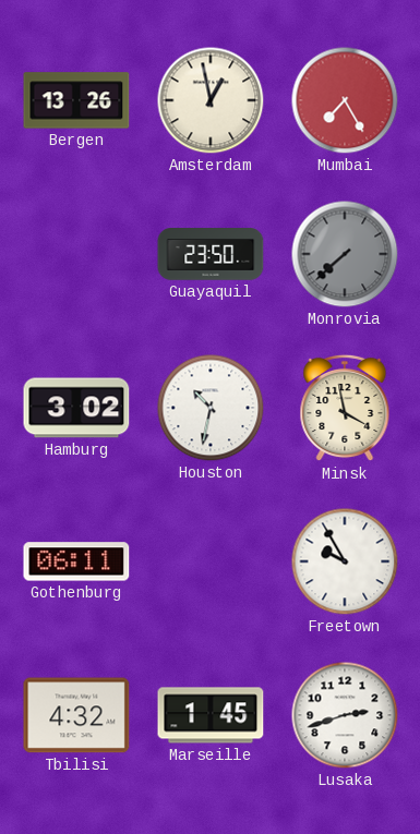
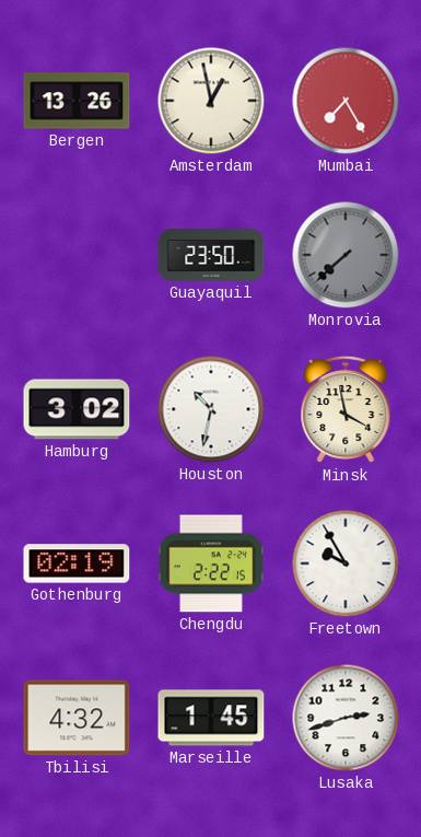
Gothenburg: 06:11 -> 02:19
Chengdu: none -> 2:22
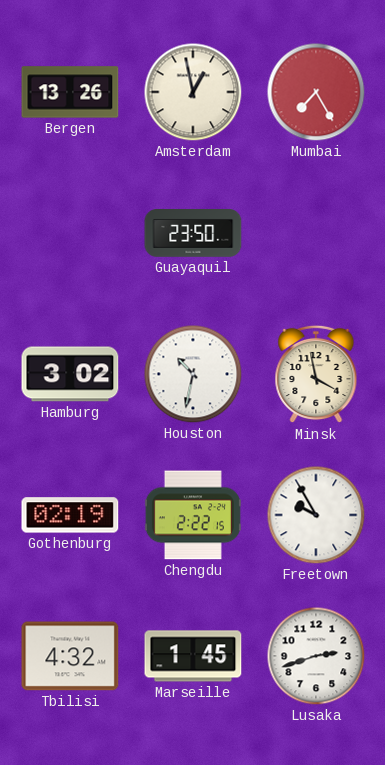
Monrovia: 7:38 -> none
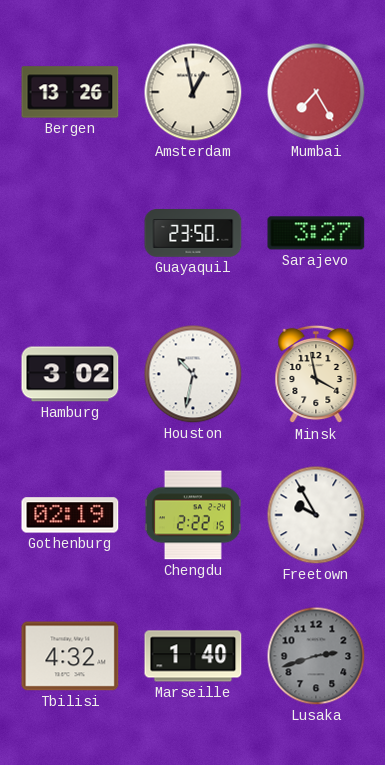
Sarajevo: none -> 3:27
Marseille: 1:45 -> 1:40
Lusaka dial: white -> grey
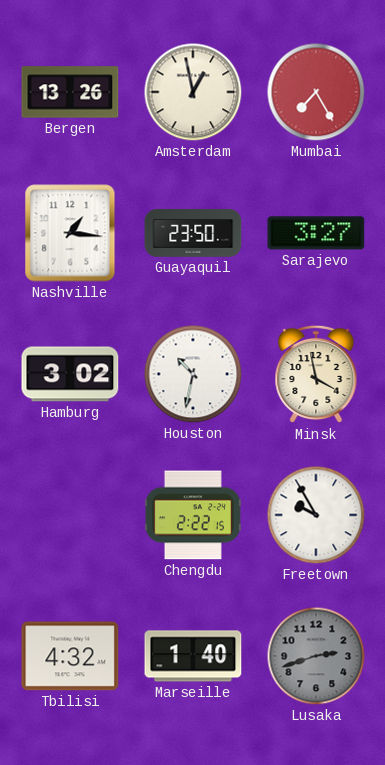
Nashville: none -> 1:16
Gothenburg: 02:19 -> none
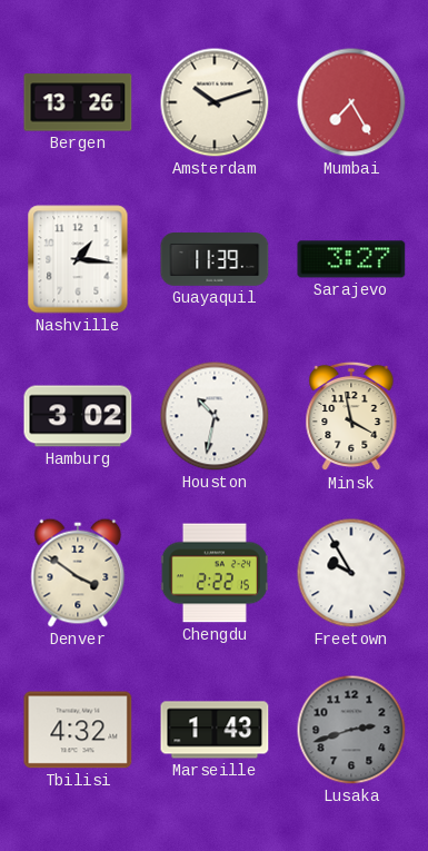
Amsterdam: 12:58 -> 10:12
Guayaquil: 23:50 -> 11:39
Denver: none -> 3:51
Marseille: 1:40 -> 1:43
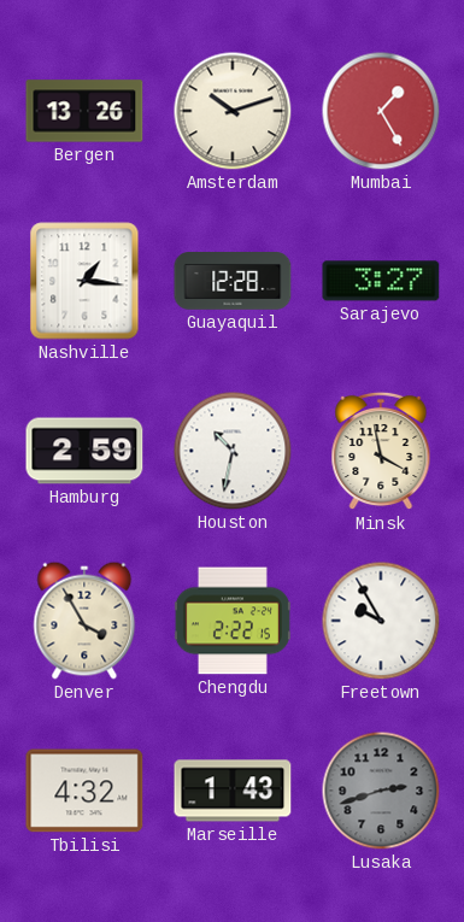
Mumbai: 7:25 -> 1:25
Guayaquil: 11:39 -> 12:28
Hamburg: 3:02 -> 2:59
Denver: 3:51 -> 3:55
